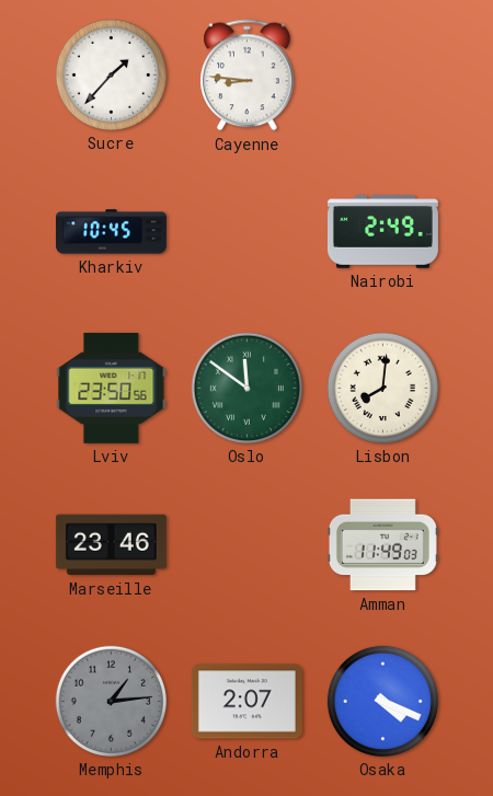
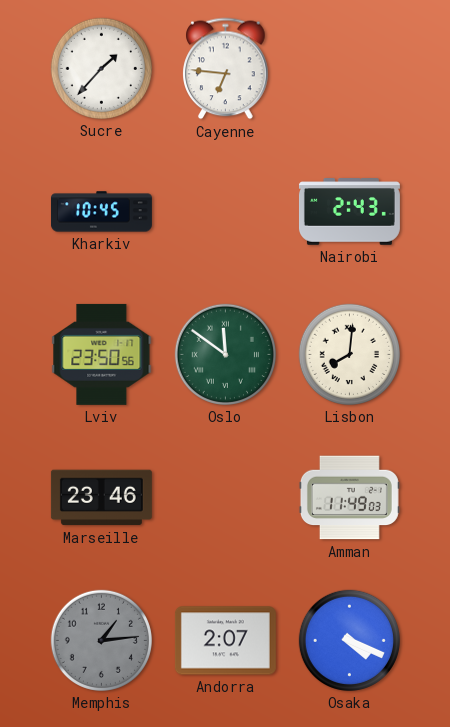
Cayenne: 8:46 -> 6:46
Nairobi: 2:49 -> 2:43
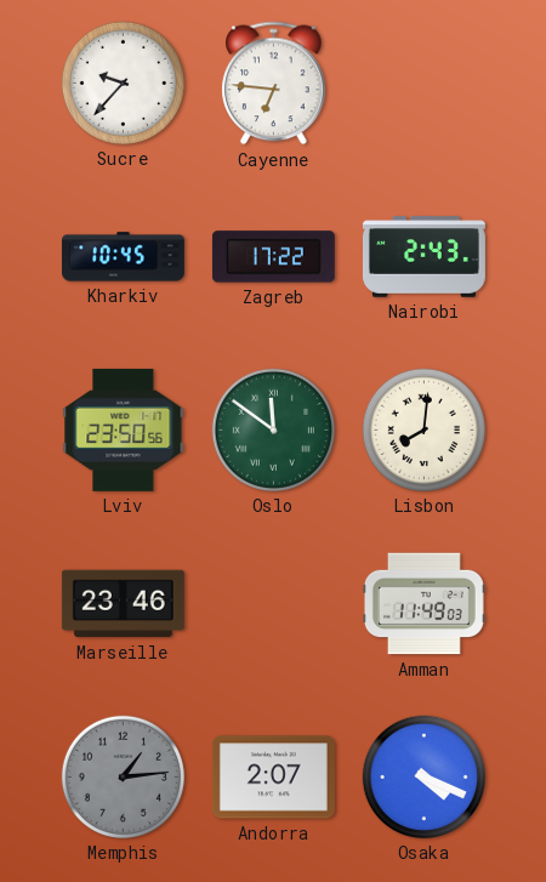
Sucre: 1:37 -> 9:37
Zagreb: none -> 17:22
